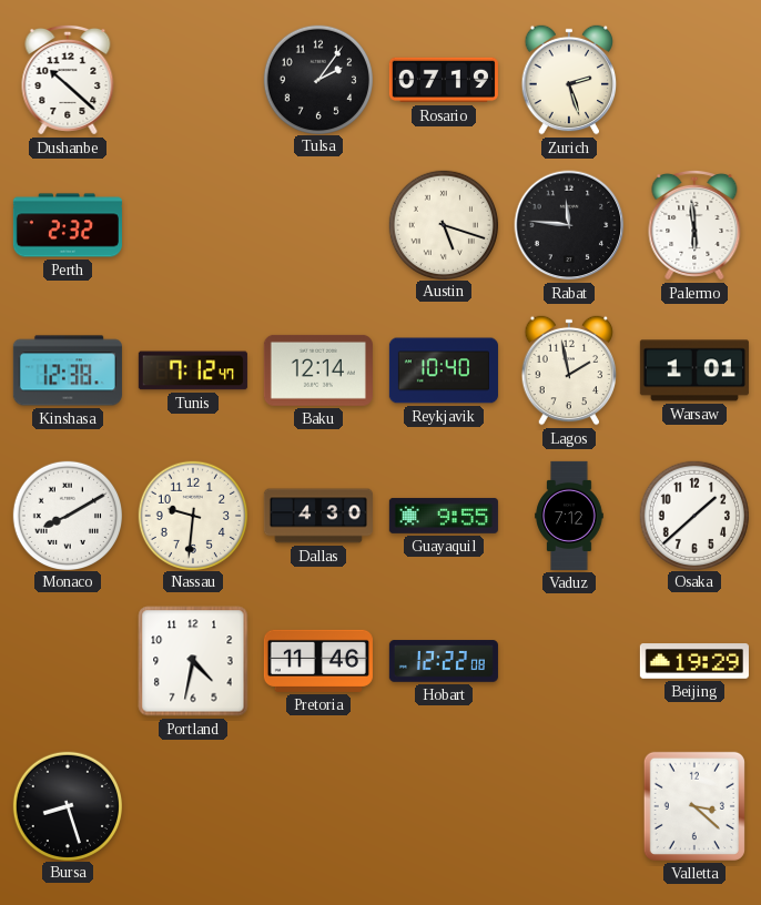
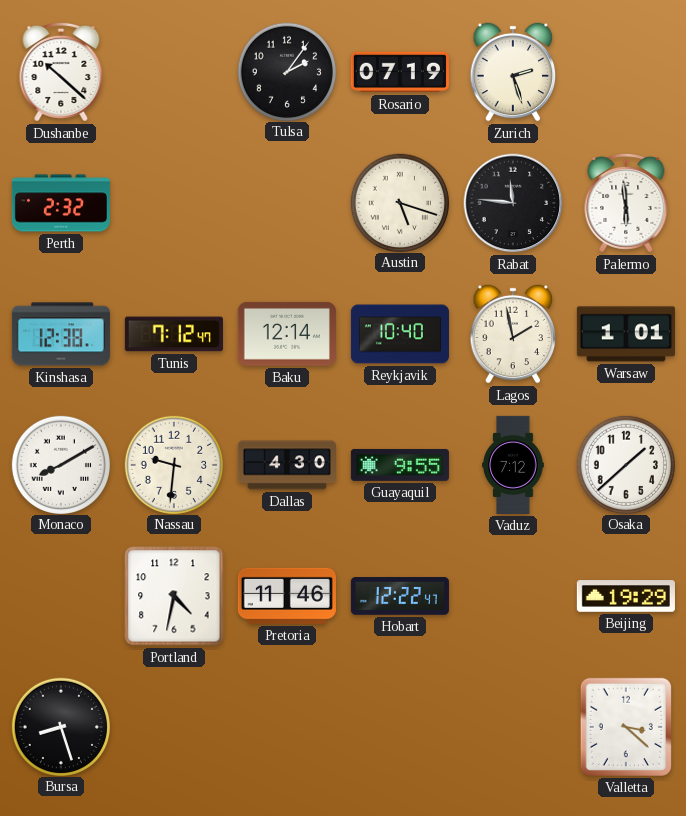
Hobart: 12:22:08 -> 12:22:47
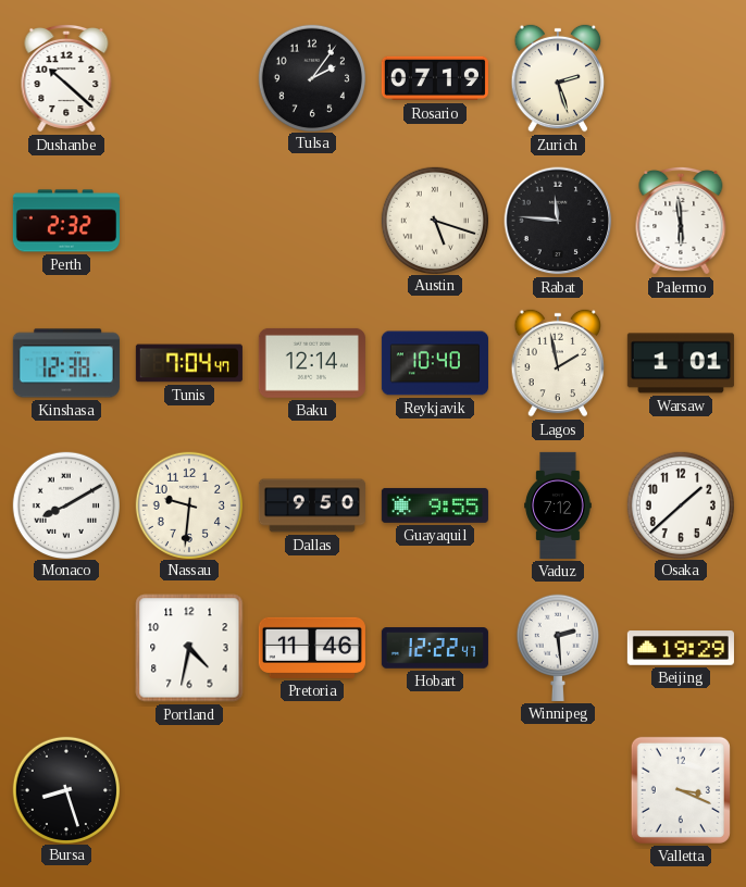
Tunis: 7:12 -> 7:04
Dallas: 4:30 -> 9:50
Winnipeg: none -> 2:29
Valletta: 3:22 -> 3:19
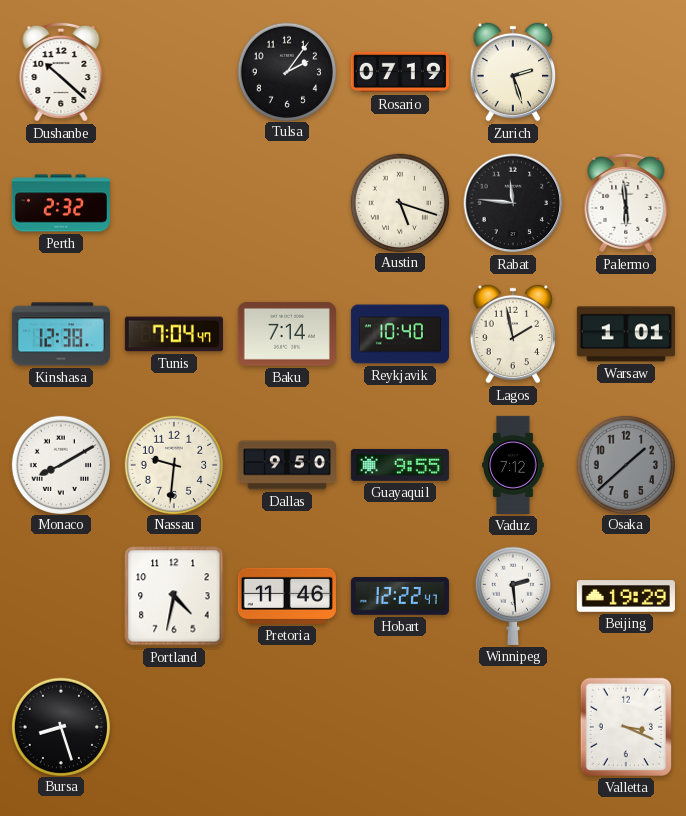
Baku: 12:14 -> 7:14
Osaka dial: white -> grey
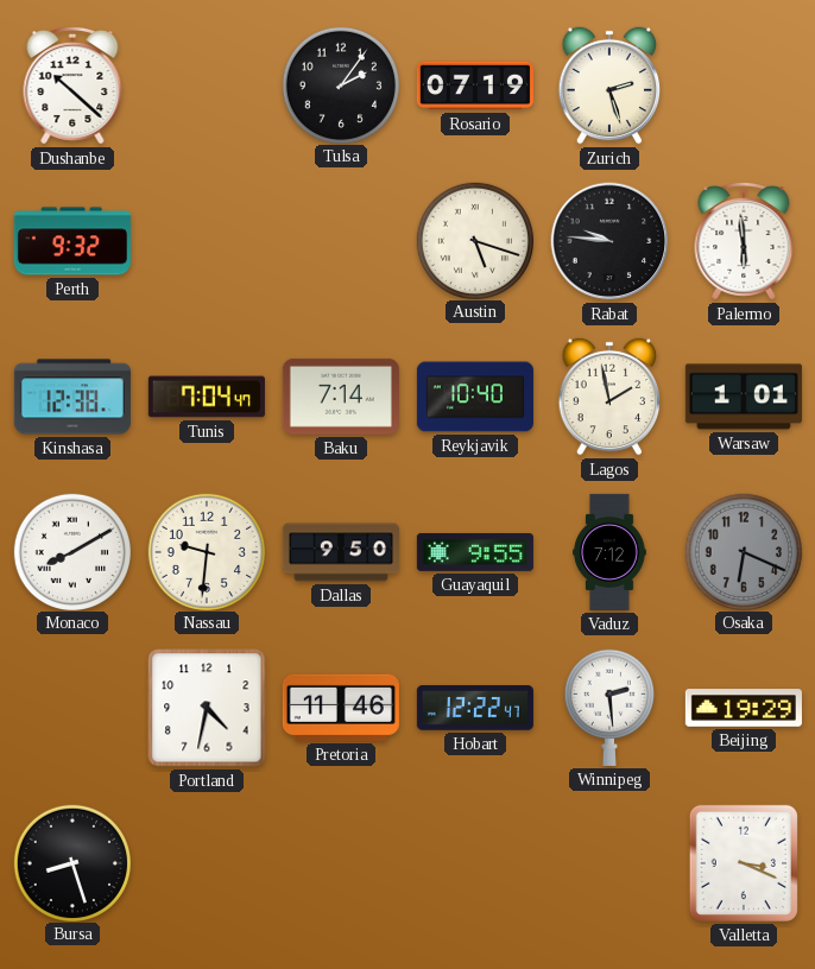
Perth: 2:32 -> 9:32
Rabat: 11:46 -> 9:46
Osaka: 1:38 -> 6:19
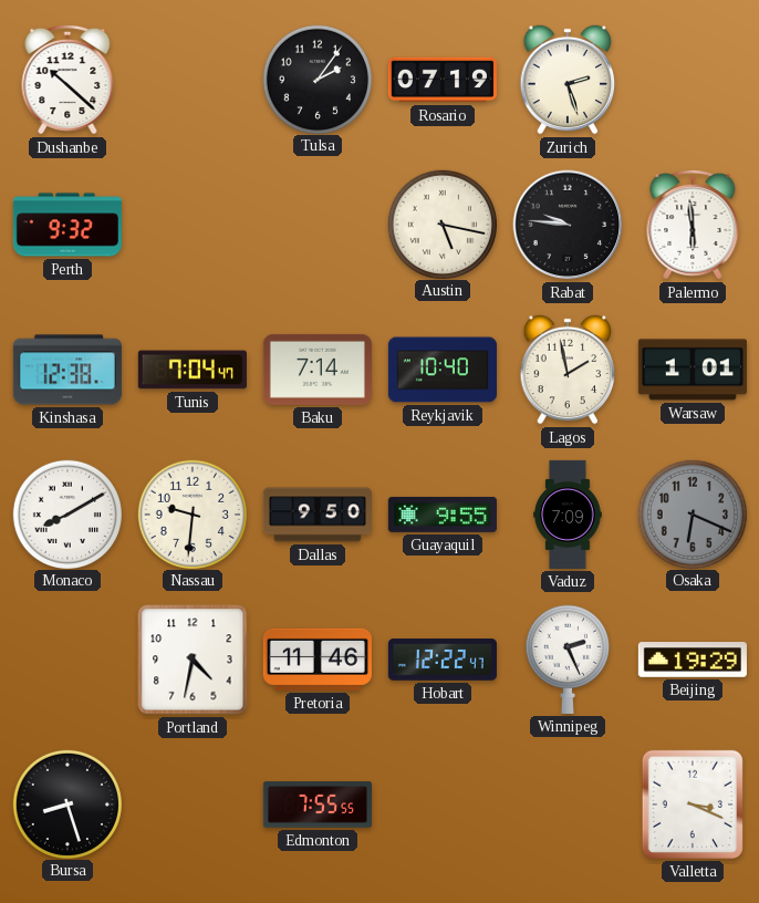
Austin: 5:18 -> 5:17
Vaduz: 7:12 -> 7:09
Winnipeg: 2:29 -> 2:26
Edmonton: none -> 7:55
